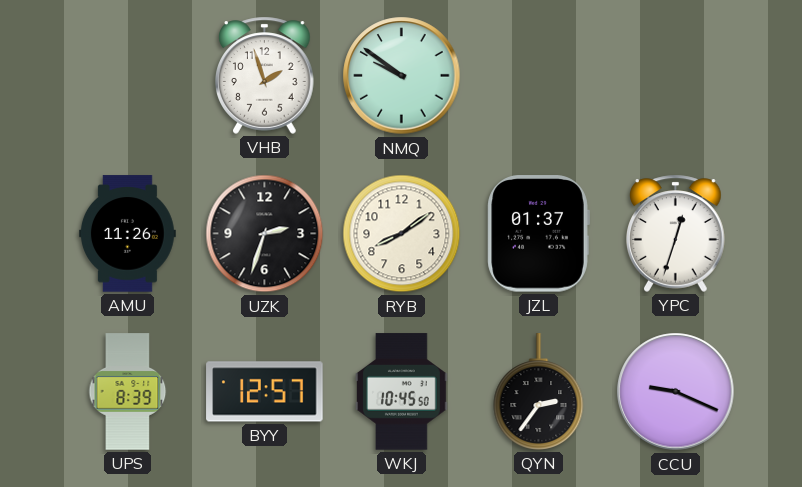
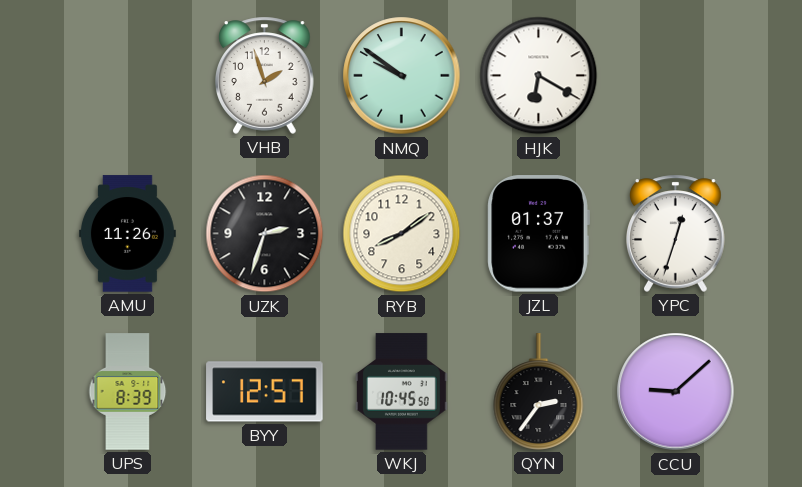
HJK: none -> 6:20
CCU: 9:19 -> 9:08
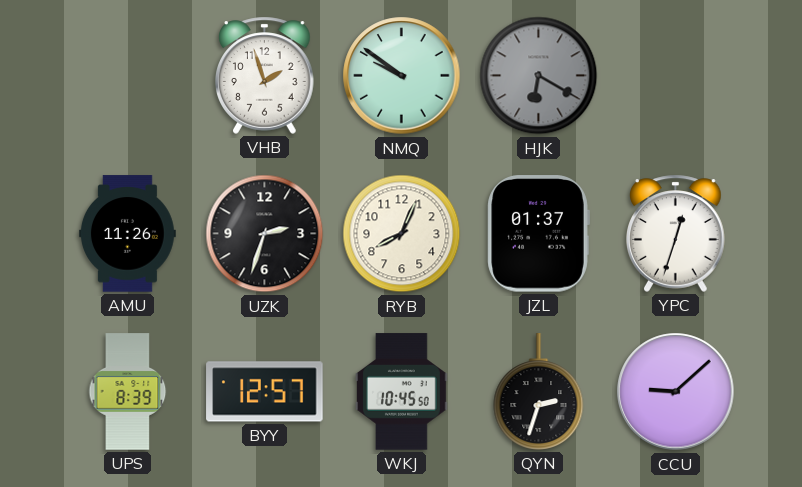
HJK dial: white -> grey
RYB: 8:09 -> 8:04
QYN: 2:36 -> 2:33
